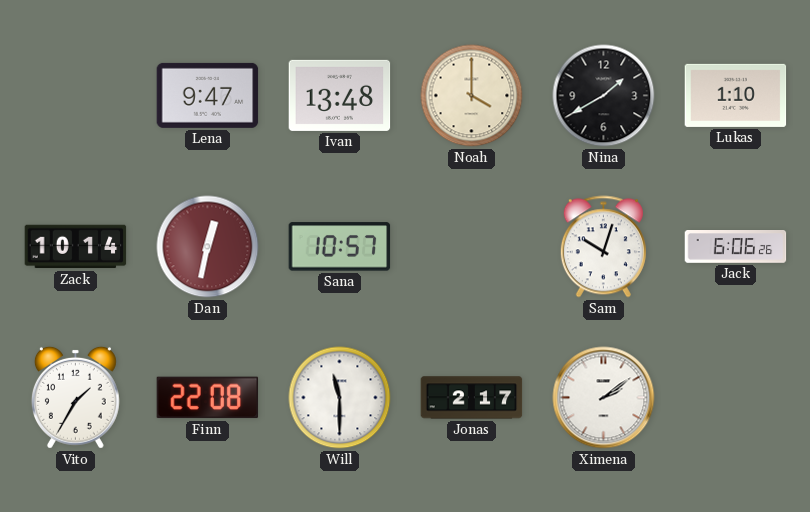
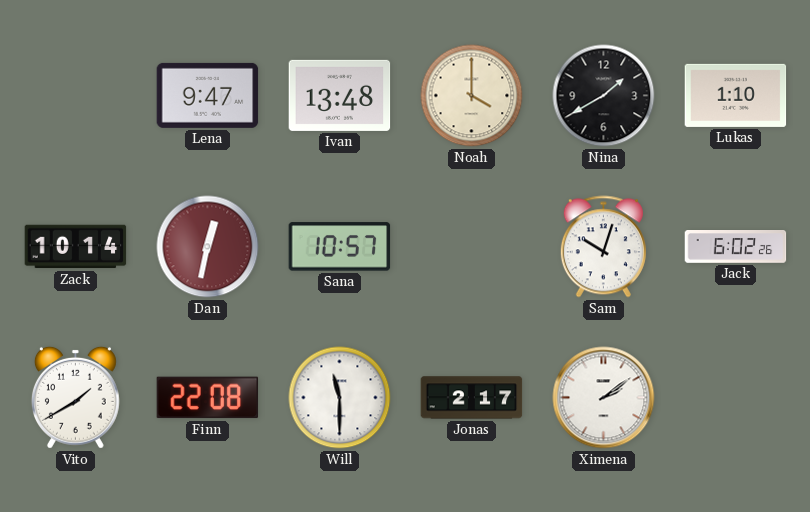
Jack: 6:06 -> 6:02
Vito: 1:35 -> 1:40
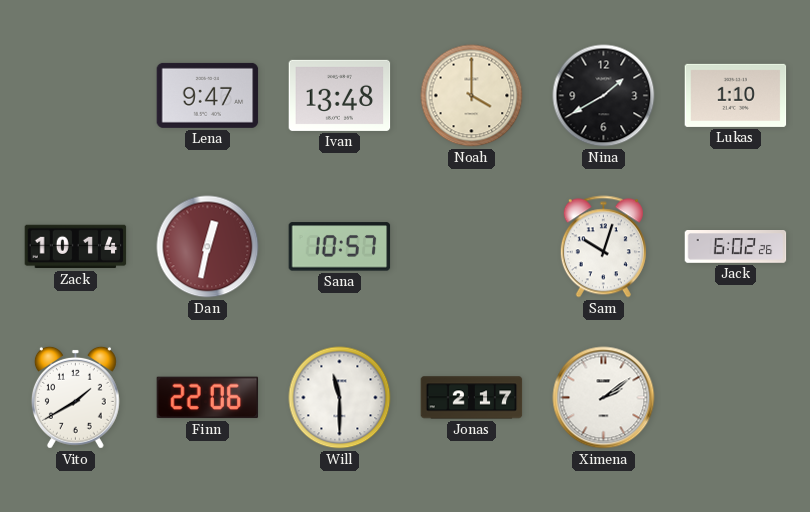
Finn: 22:08 -> 22:06
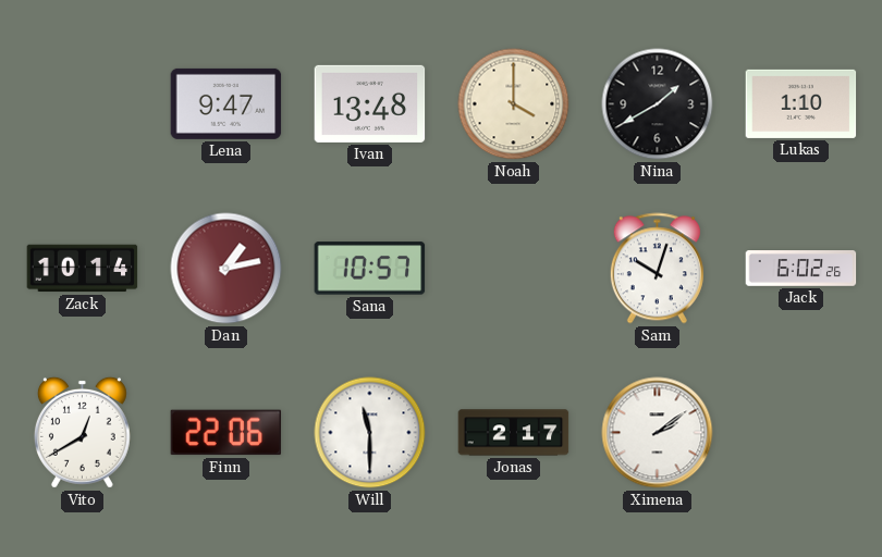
Dan: 12:32 -> 1:13
Vito: 1:40 -> 12:40
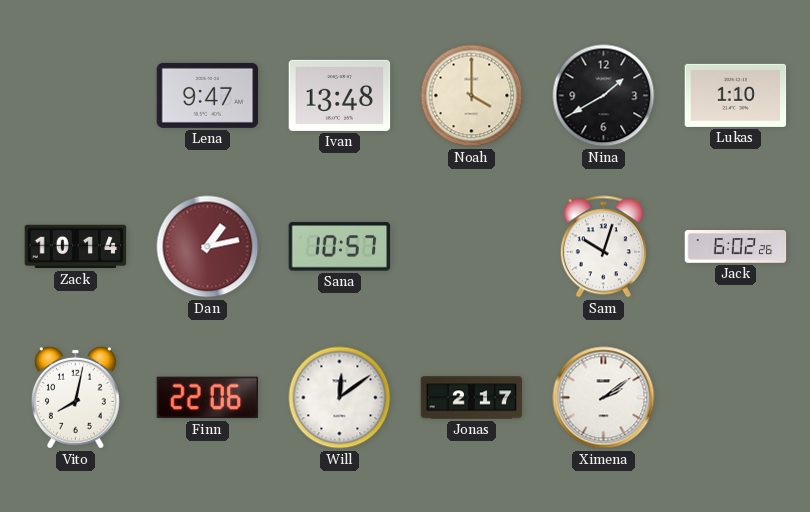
Vito: 12:40 -> 8:02
Will: 11:30 -> 12:09
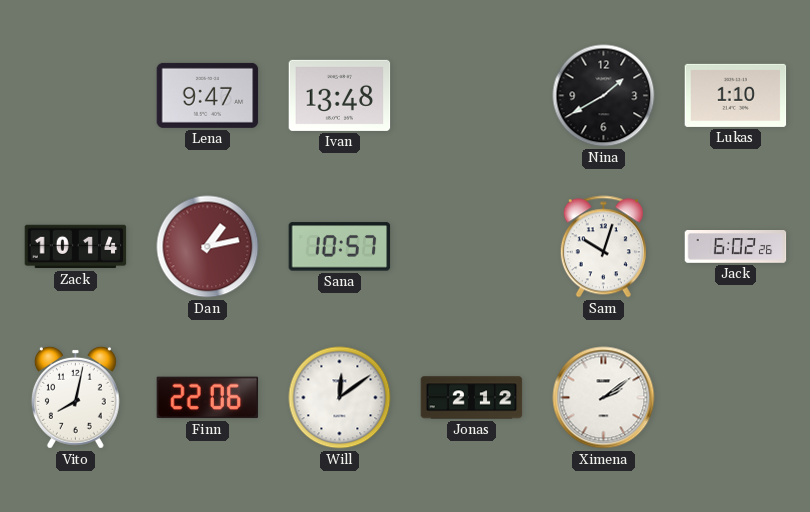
Noah: 4:00 -> none
Jonas: 2:17 -> 2:12
